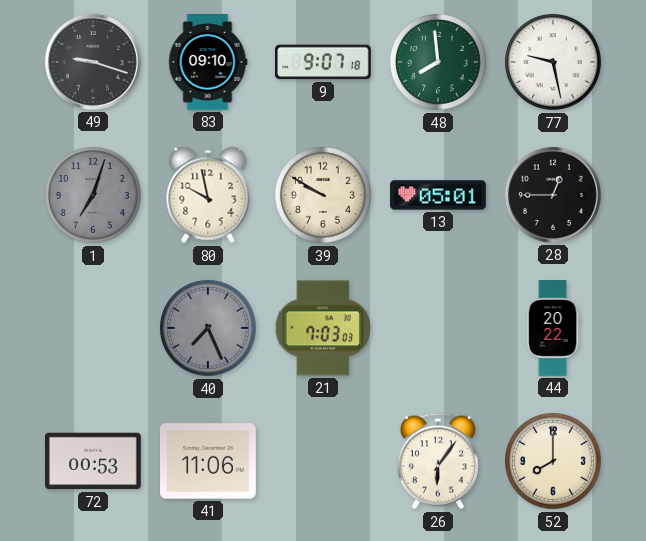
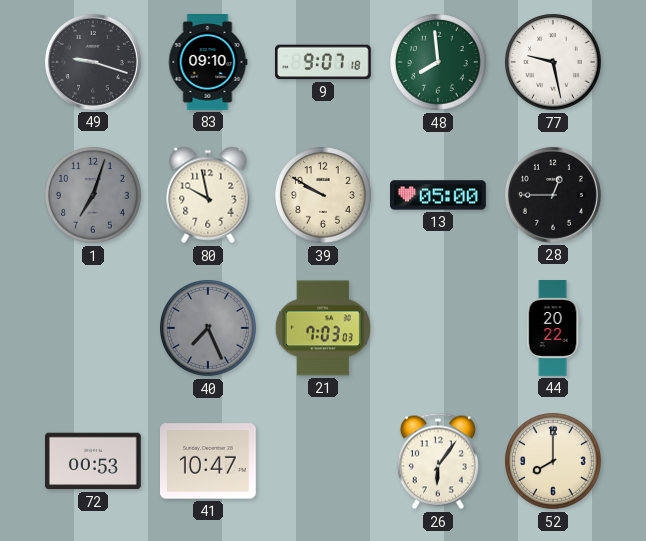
13: 05:01 -> 05:00
41: 11:06 -> 10:47
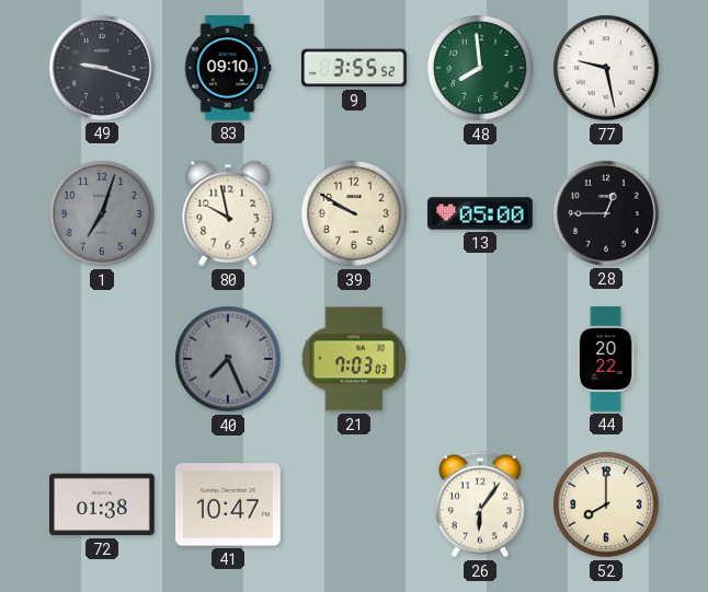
9: 9:07 -> 3:55
72: 00:53 -> 01:38
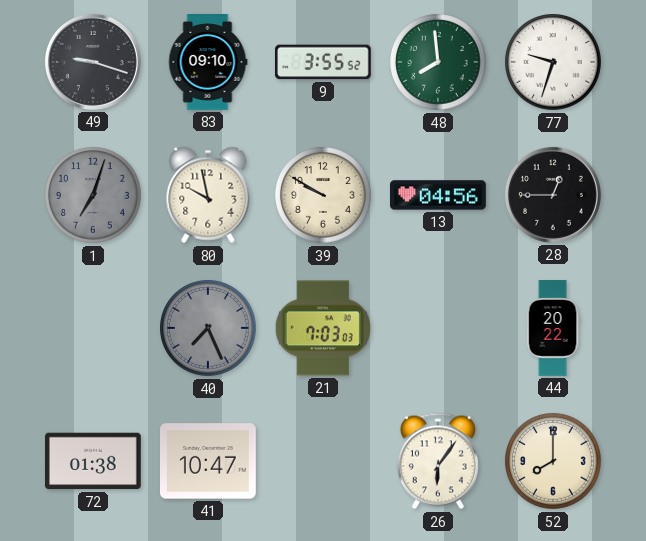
77: 9:28 -> 9:33
13: 05:00 -> 04:56
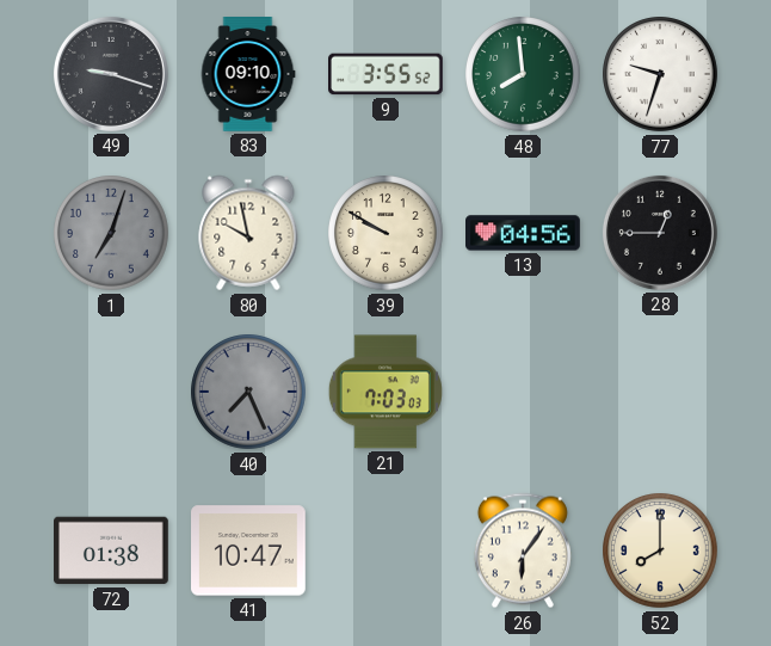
44: 20:22 -> none
